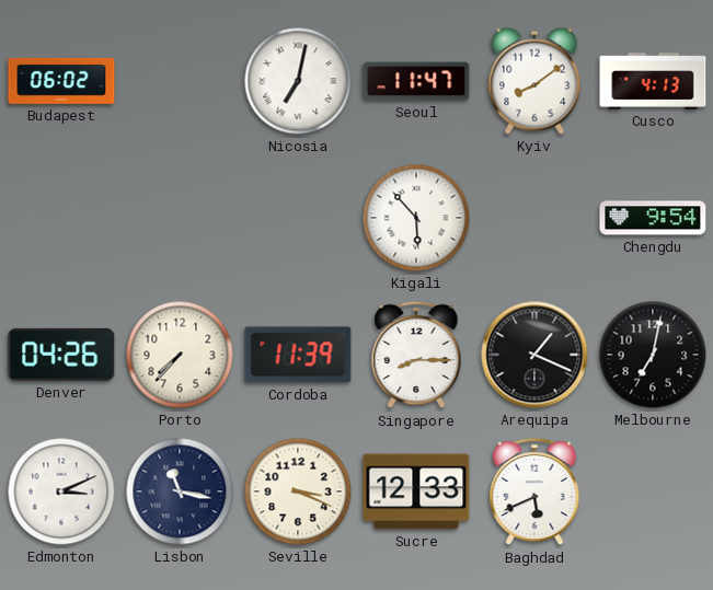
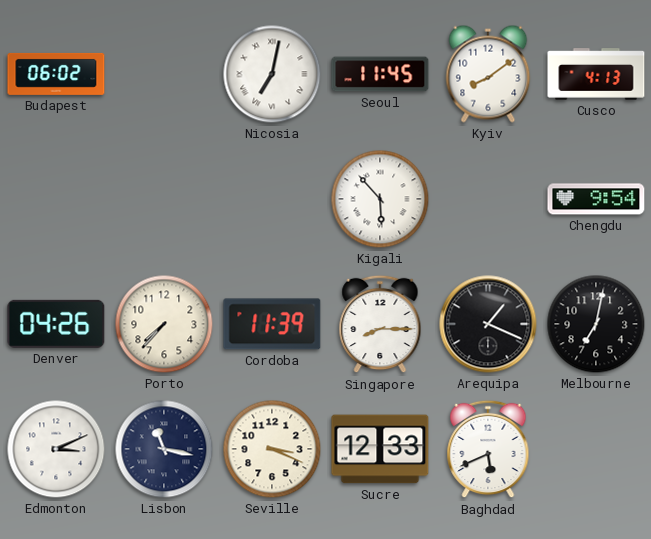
Seoul: 11:47 -> 11:45
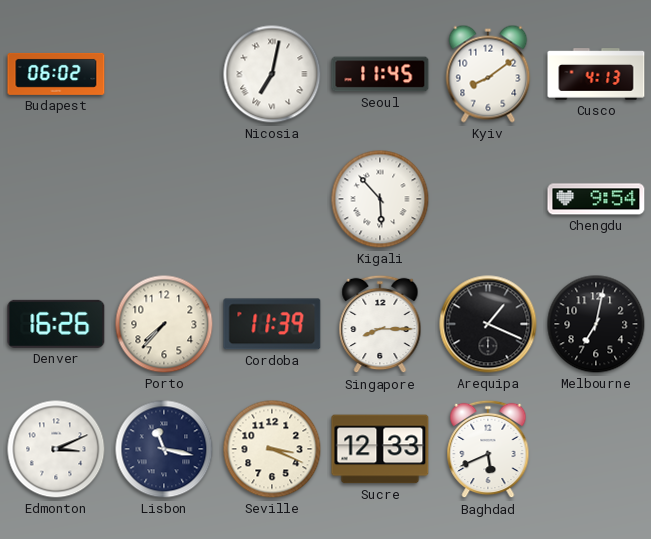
Denver: 04:26 -> 16:26
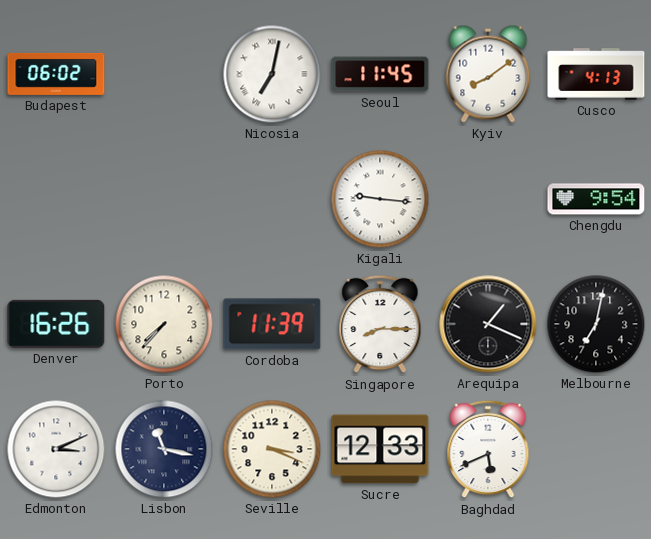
Kigali: 5:53 -> 9:16
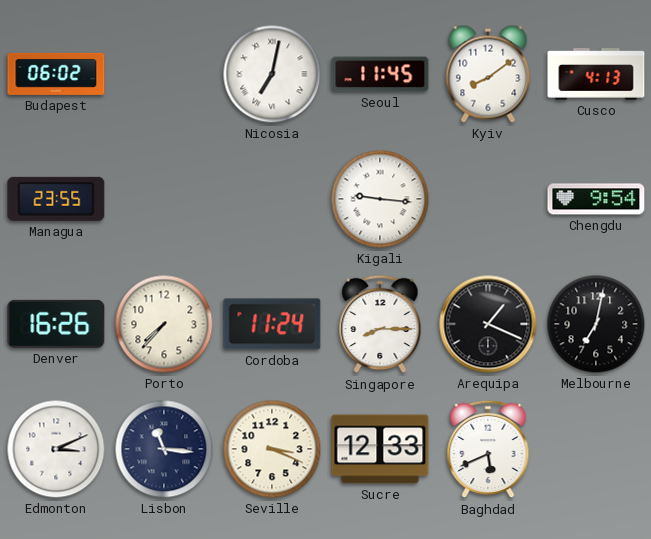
Managua: none -> 23:55
Cordoba: 11:39 -> 11:24
Lisbon: 11:17 -> 11:16
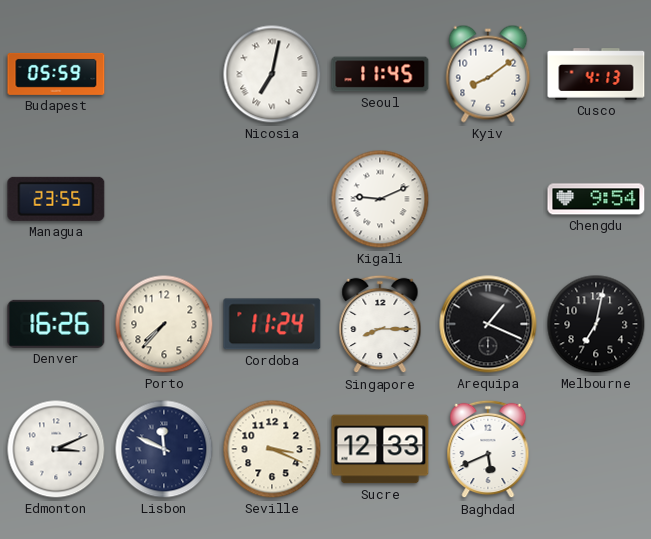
Budapest: 06:02 -> 05:59
Kigali: 9:16 -> 9:11
Lisbon: 11:16 -> 11:49
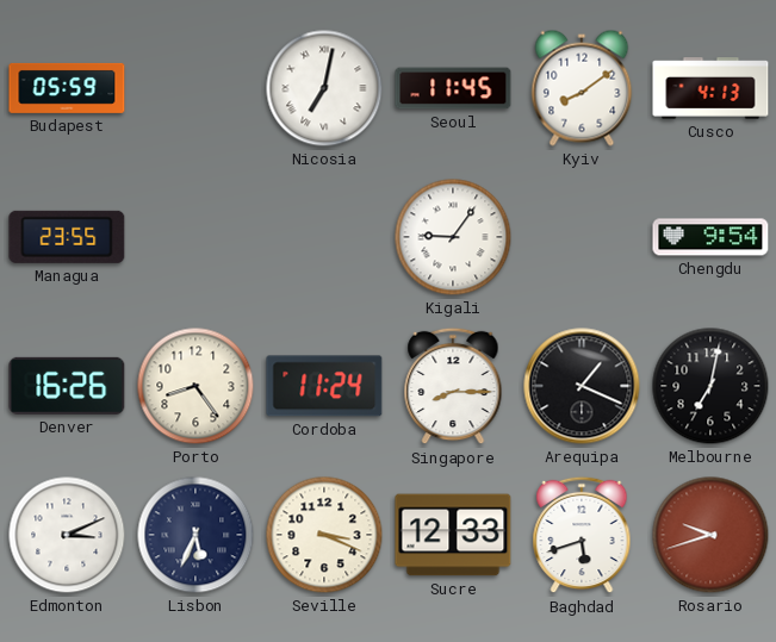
Kigali: 9:11 -> 9:06
Porto: 7:37 -> 8:24
Lisbon: 11:49 -> 5:34
Baghdad: 5:41 -> 5:42
Rosario: none -> 9:42
